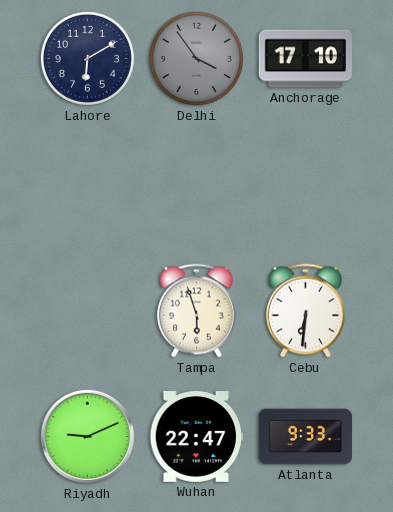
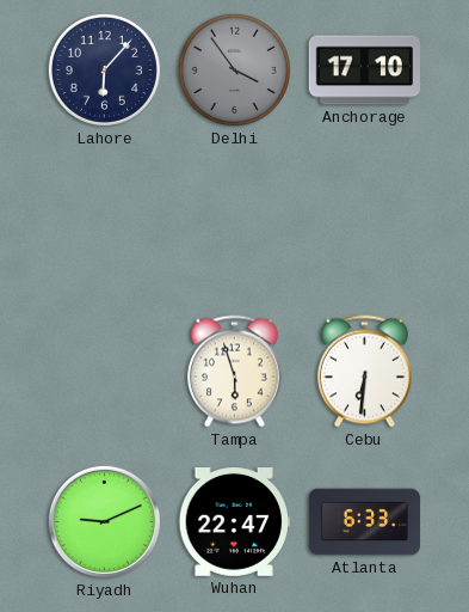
Lahore: 6:10 -> 6:07
Atlanta: 9:33 -> 6:33
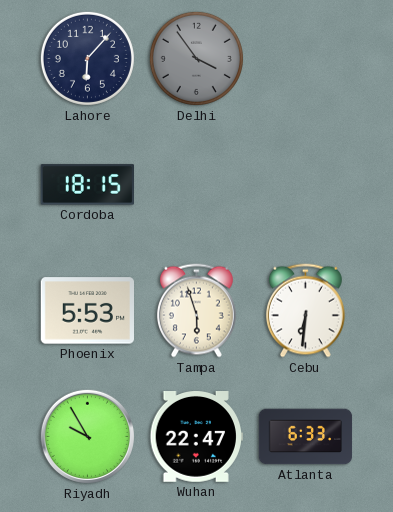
Anchorage: 17:10 -> none
Cordoba: none -> 18:15
Phoenix: none -> 5:53
Riyadh: 9:11 -> 9:55
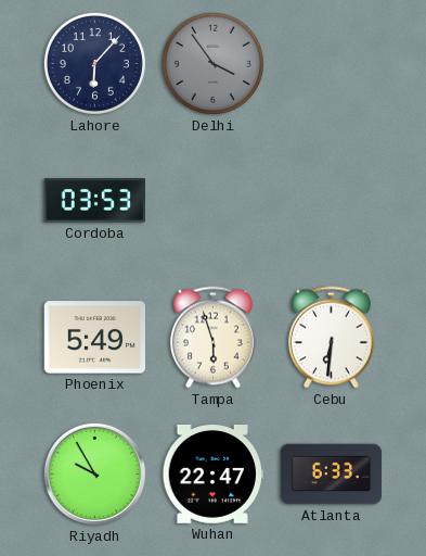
Cordoba: 18:15 -> 03:53
Phoenix: 5:53 -> 5:49
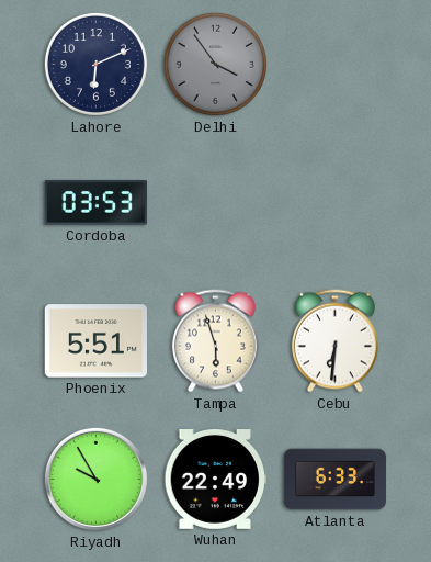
Lahore: 6:07 -> 6:11
Phoenix: 5:49 -> 5:51
Wuhan: 22:47 -> 22:49
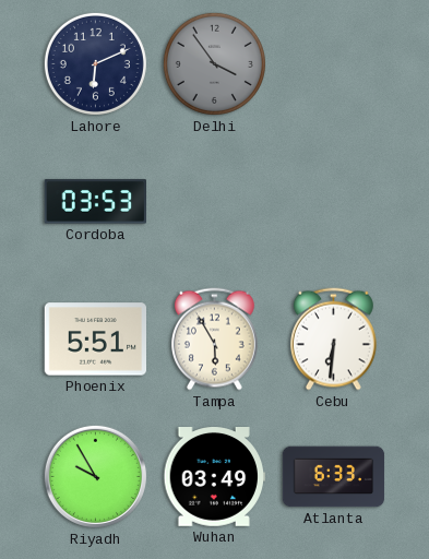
Tampa: 5:57 -> 5:55
Wuhan: 22:49 -> 03:49
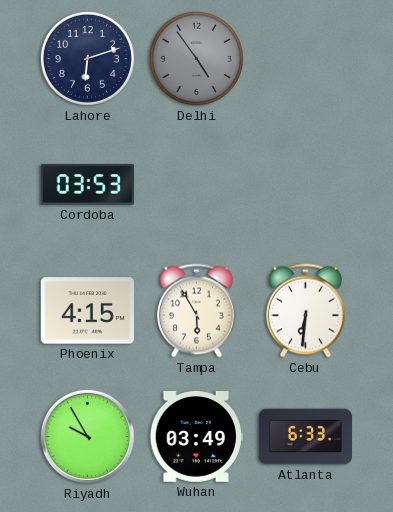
Lahore: 6:11 -> 6:12
Delhi: 3:54 -> 4:54
Phoenix: 5:51 -> 4:15
